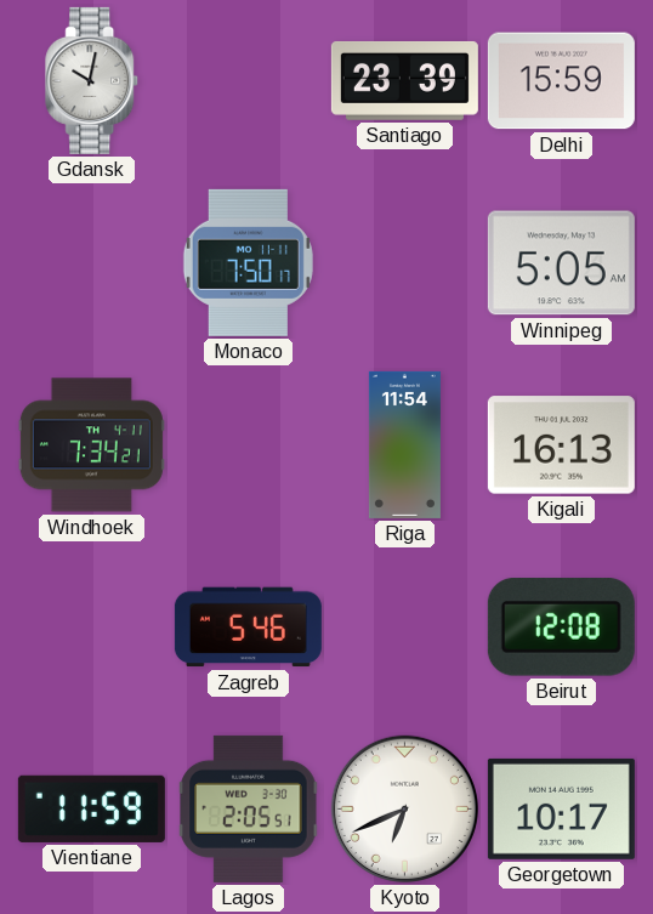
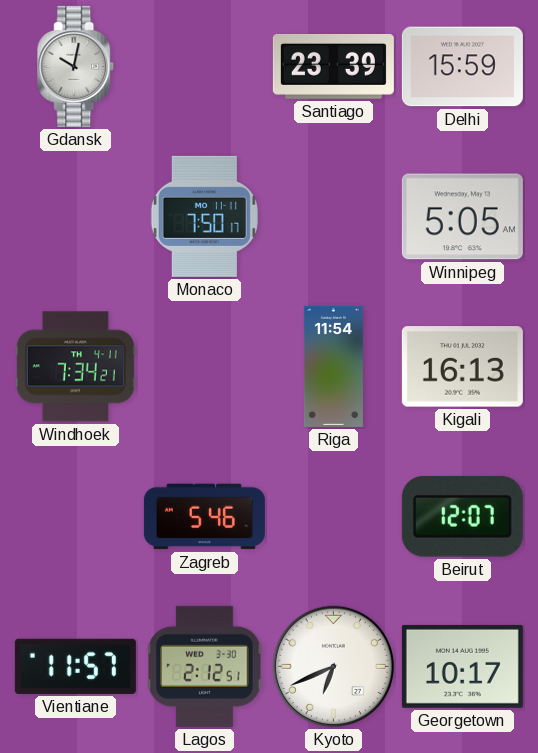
Beirut: 12:08 -> 12:07
Vientiane: 11:59 -> 11:57
Lagos: 2:05 -> 2:12
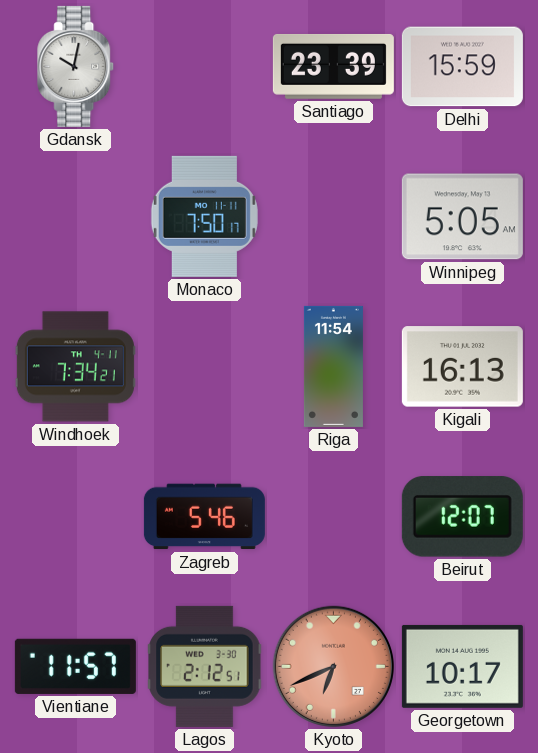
Kyoto dial: white -> salmon
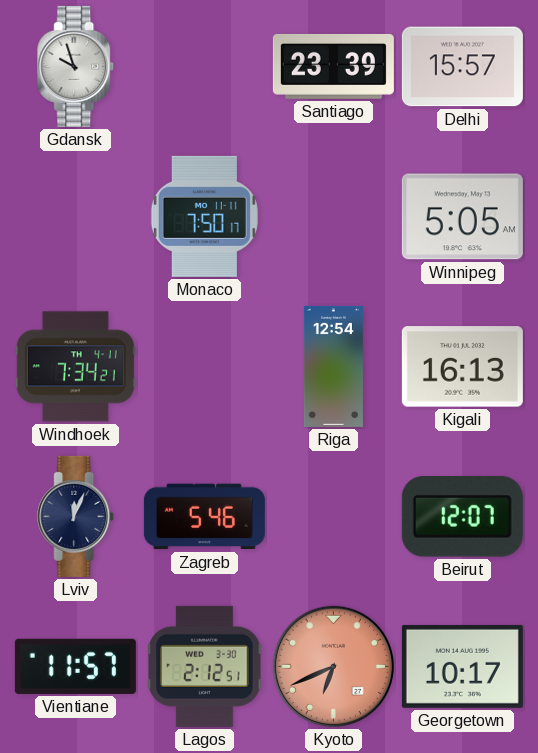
Gdansk: 10:02 -> 9:57
Delhi: 15:59 -> 15:57
Riga: 11:54 -> 12:54
Lviv: none -> 12:04
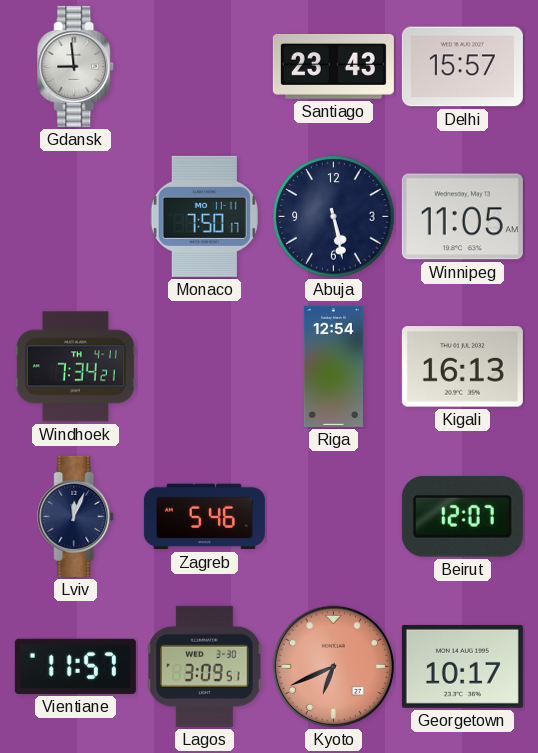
Gdansk: 9:57 -> 8:59
Santiago: 23:39 -> 23:43
Abuja: none -> 5:28
Winnipeg: 5:05 -> 11:05
Lagos: 2:12 -> 3:09
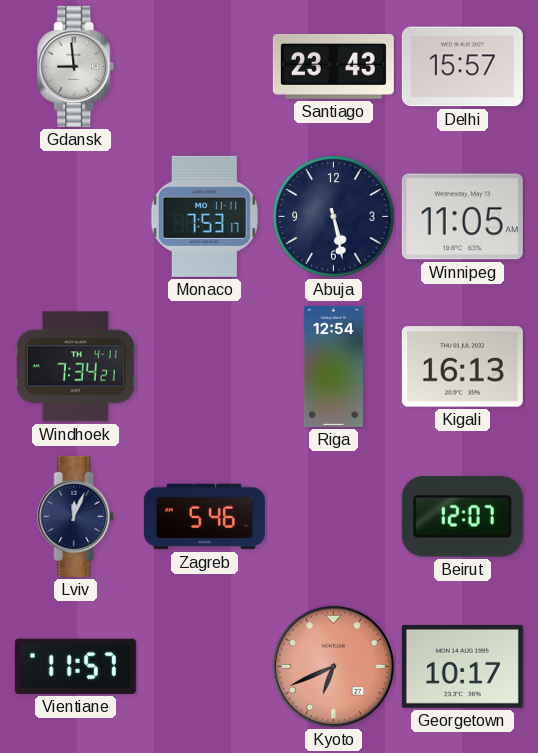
Monaco: 7:50 -> 7:53
Lagos: 3:09 -> none
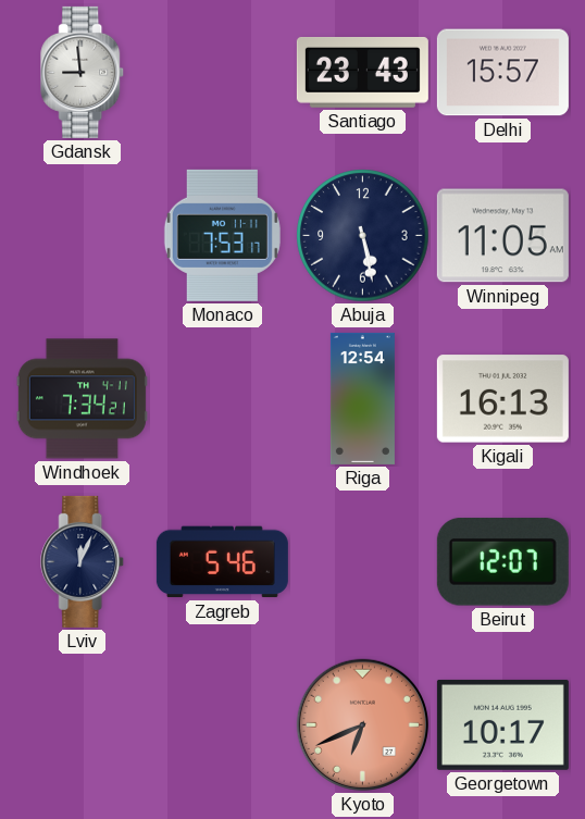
Vientiane: 11:57 -> none
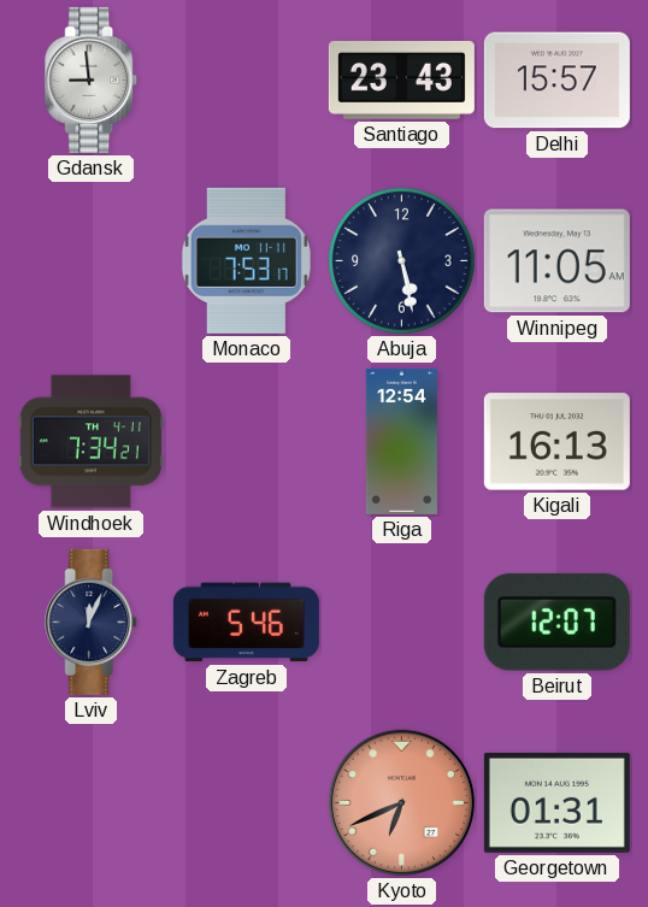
Georgetown: 10:17 -> 01:31
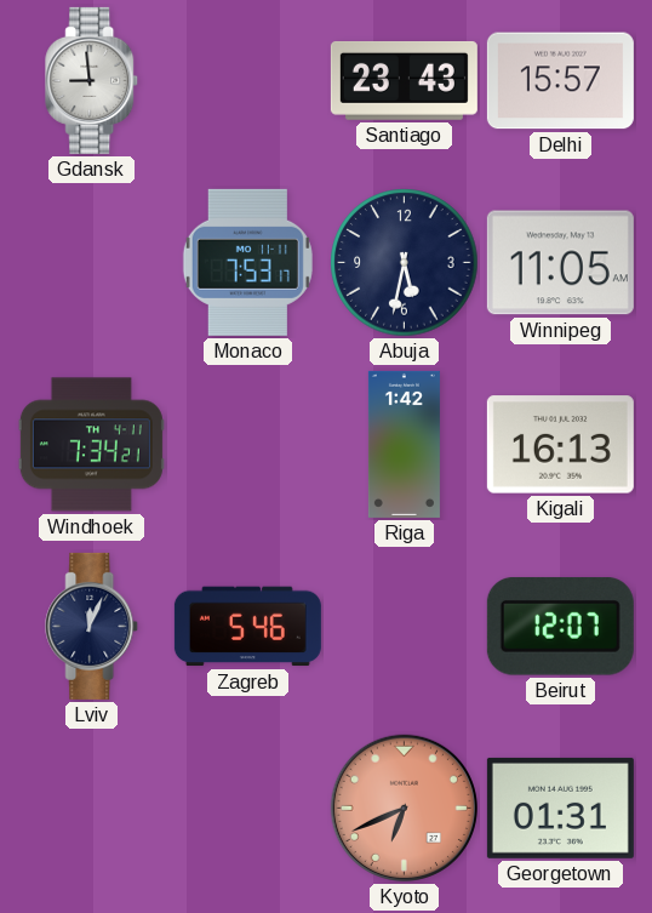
Abuja: 5:28 -> 5:32
Riga: 12:54 -> 1:42
